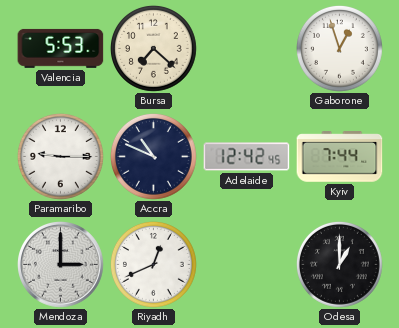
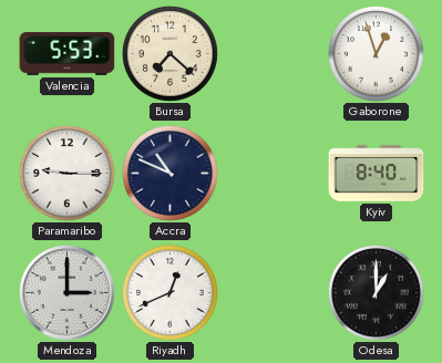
Adelaide: 12:42 -> none
Kyiv: 7:44 -> 8:40
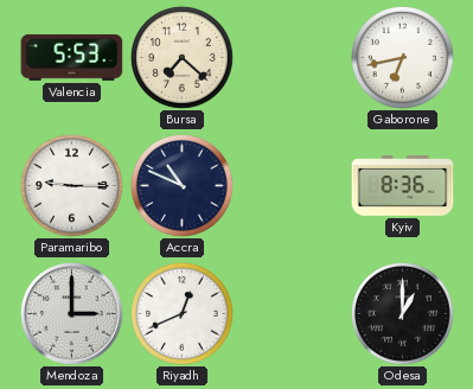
Gaborone: 12:57 -> 6:43
Kyiv: 8:40 -> 8:36
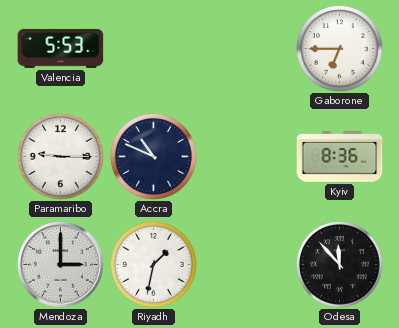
Bursa: 7:22 -> none
Gaborone: 6:43 -> 6:45
Riyadh: 12:41 -> 1:32
Odesa: 1:00 -> 11:53
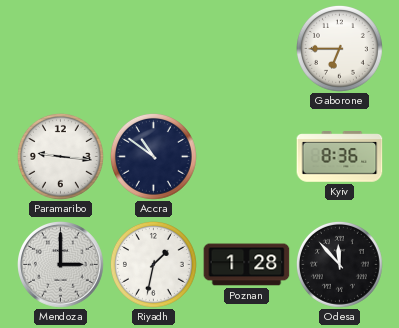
Valencia: 5:53 -> none
Paramaribo: 9:15 -> 9:16
Accra: 10:49 -> 10:51
Poznan: none -> 1:28
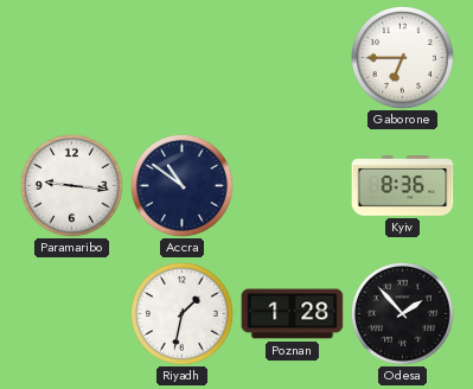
Mendoza: 3:00 -> none
Odesa: 11:53 -> 1:53
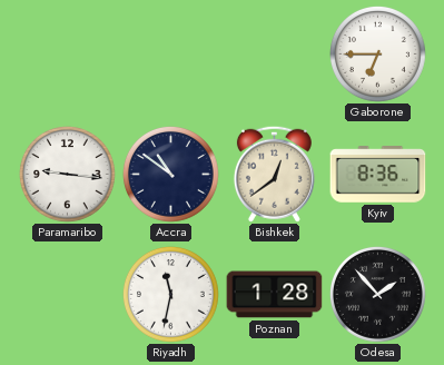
Bishkek: none -> 12:39
Riyadh: 1:32 -> 11:32
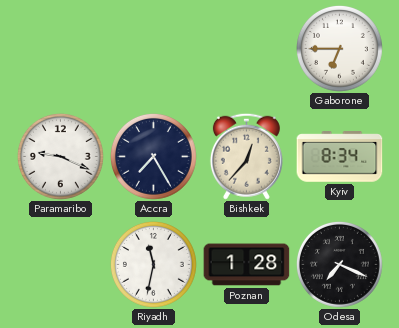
Paramaribo: 9:16 -> 9:19
Accra: 10:51 -> 7:25
Bishkek: 12:39 -> 12:37
Kyiv: 8:36 -> 8:34
Odesa: 1:53 -> 7:19
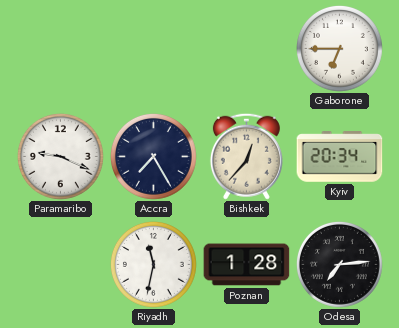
Kyiv: 8:34 -> 20:34
Odesa: 7:19 -> 7:14
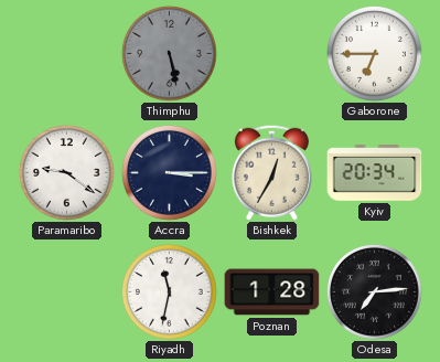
Thimphu: none -> 5:28
Paramaribo: 9:19 -> 9:21
Accra: 7:25 -> 3:15
Bishkek: 12:37 -> 12:35
